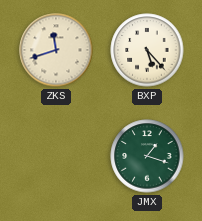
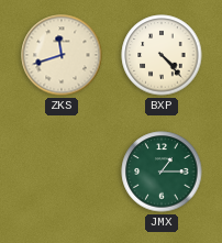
BXP: 5:23 -> 4:23
JMX: 1:18 -> 1:15
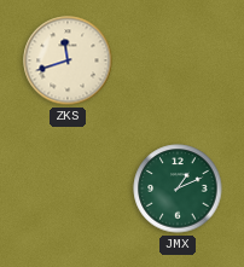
BXP: 4:23 -> none
JMX: 1:15 -> 1:11
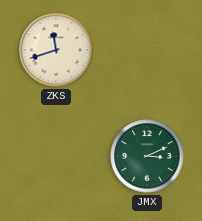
JMX: 1:11 -> 3:11
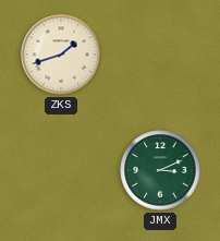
ZKS: 11:42 -> 1:42
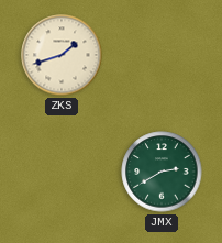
JMX: 3:11 -> 2:40
